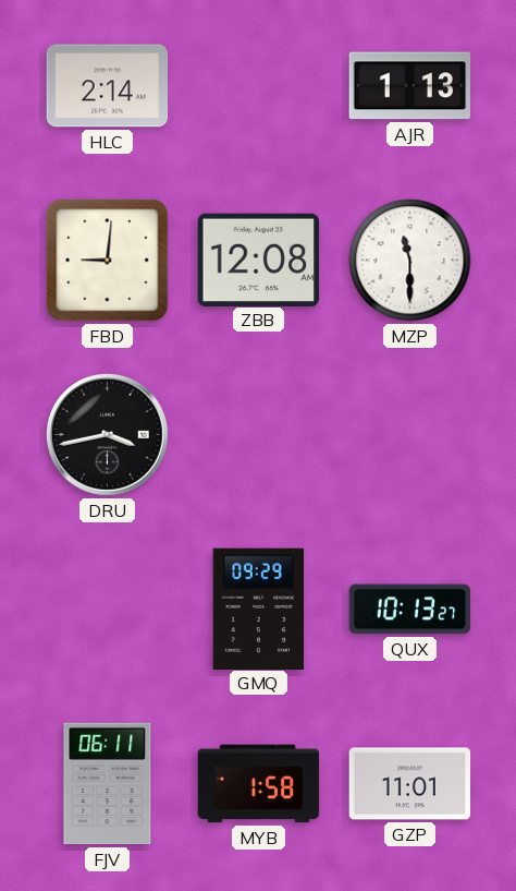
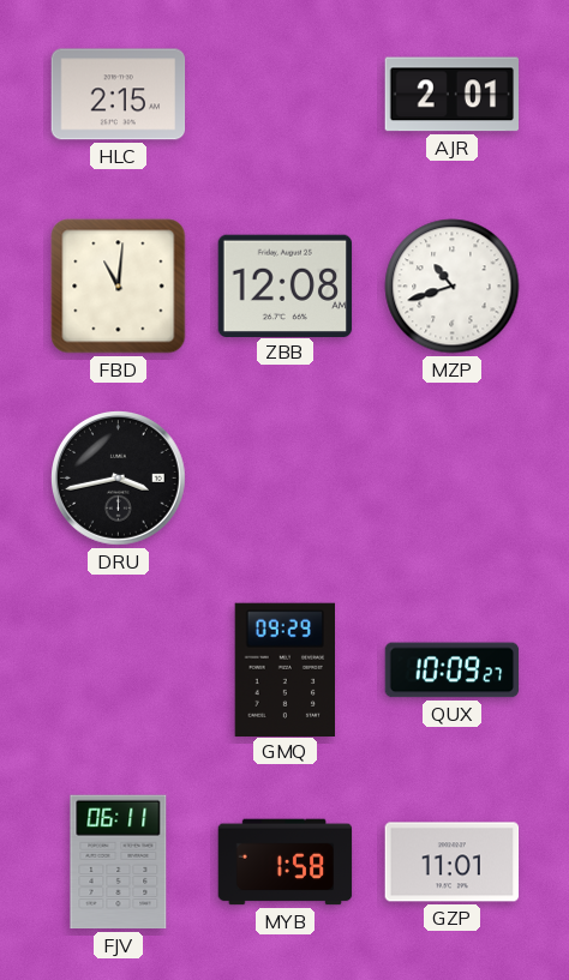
HLC: 2:14 -> 2:15
AJR: 1:13 -> 2:01
FBD: 9:01 -> 11:01
MZP: 11:30 -> 10:42
QUX: 10:13 -> 10:09
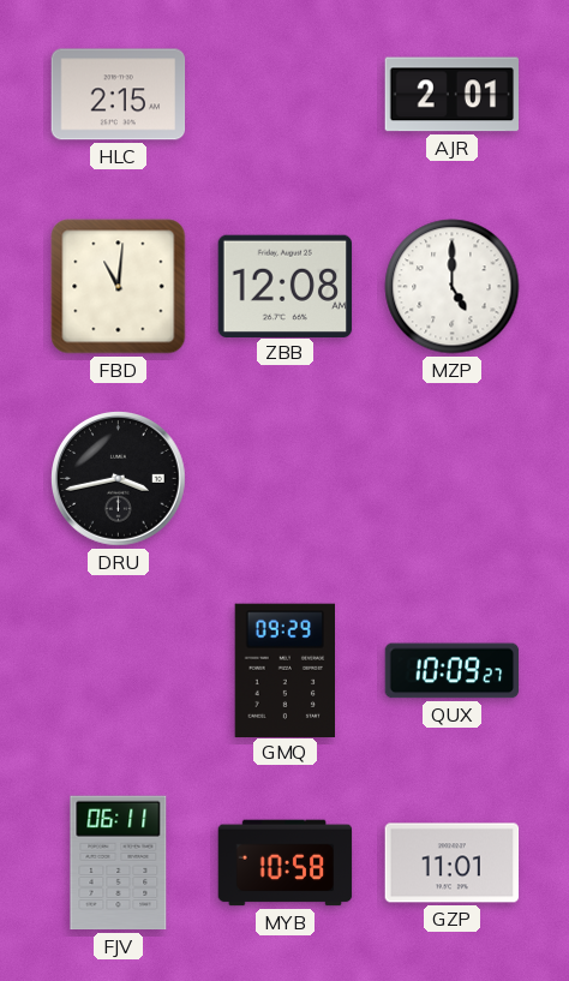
MZP: 10:42 -> 5:00
MYB: 1:58 -> 10:58
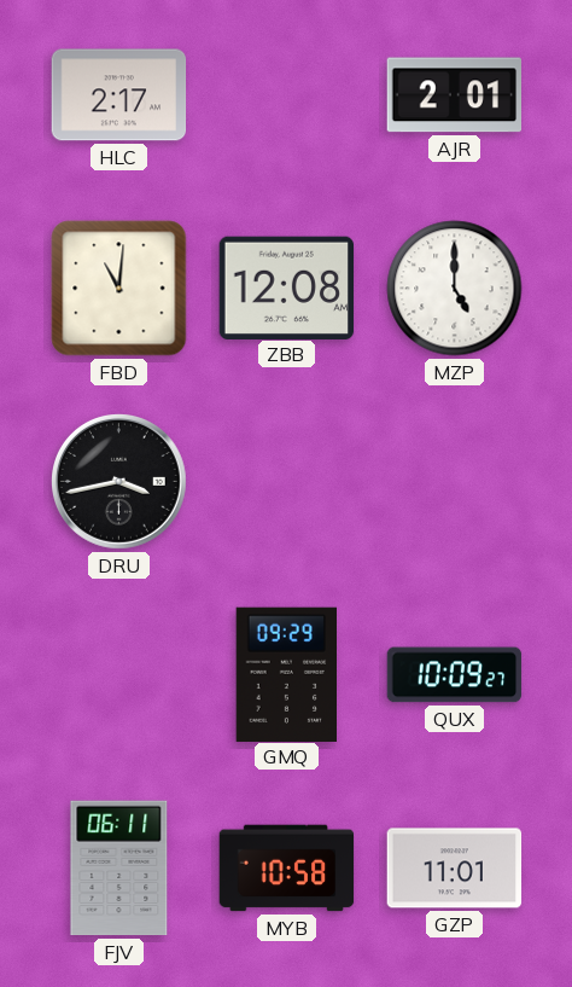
HLC: 2:15 -> 2:17
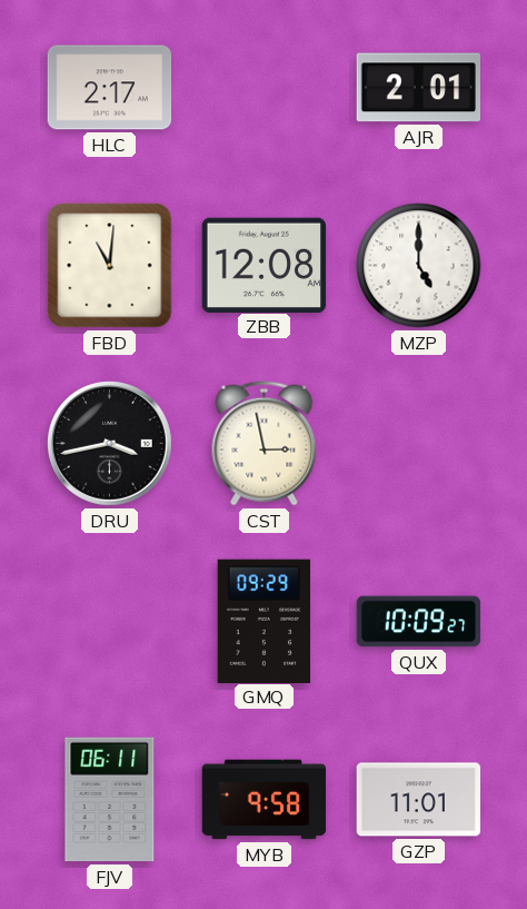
CST: none -> 2:58
MYB: 10:58 -> 9:58
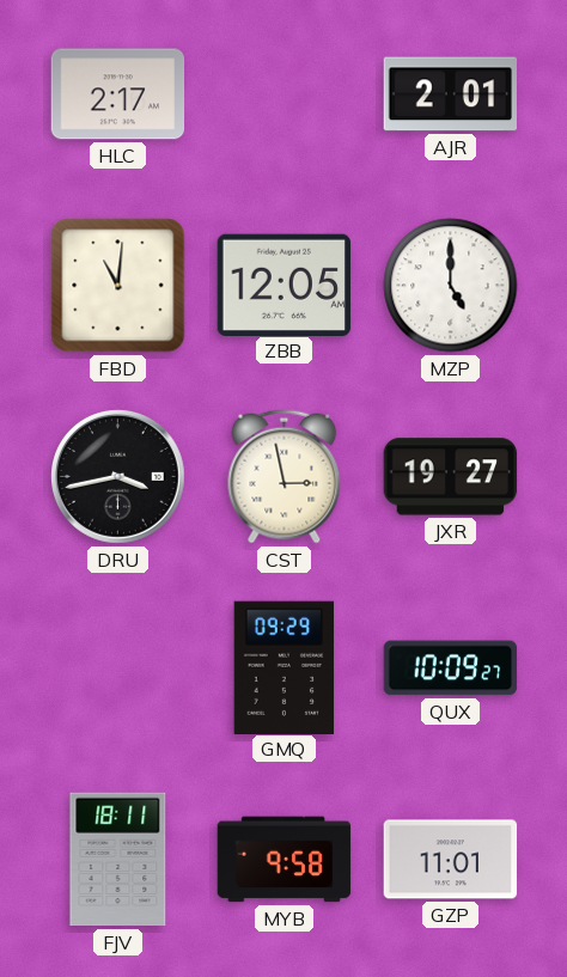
ZBB: 12:08 -> 12:05
JXR: none -> 19:27
FJV: 06:11 -> 18:11
